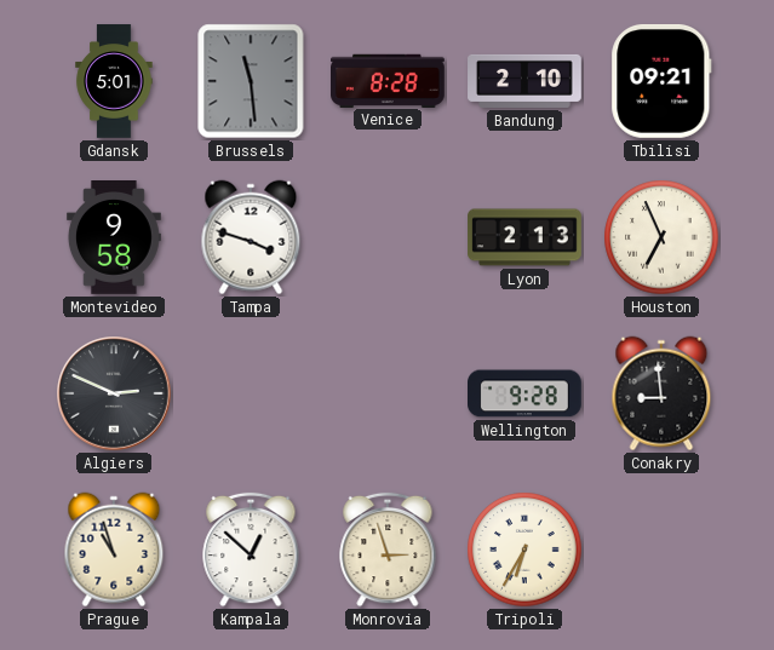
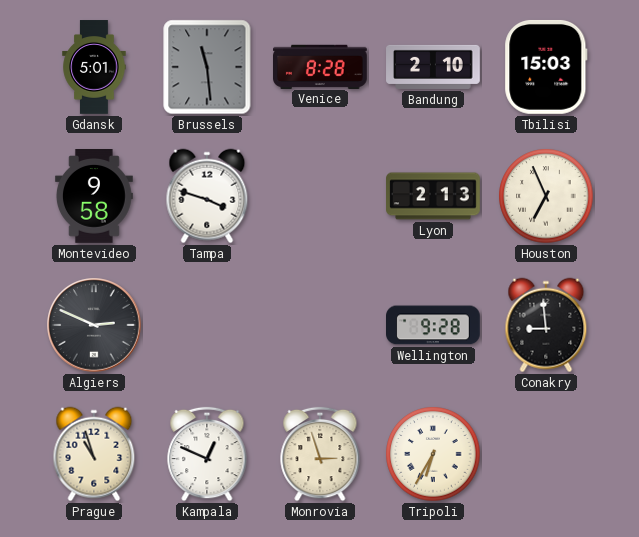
Tbilisi: 09:21 -> 15:03
Kampala: 12:52 -> 12:49
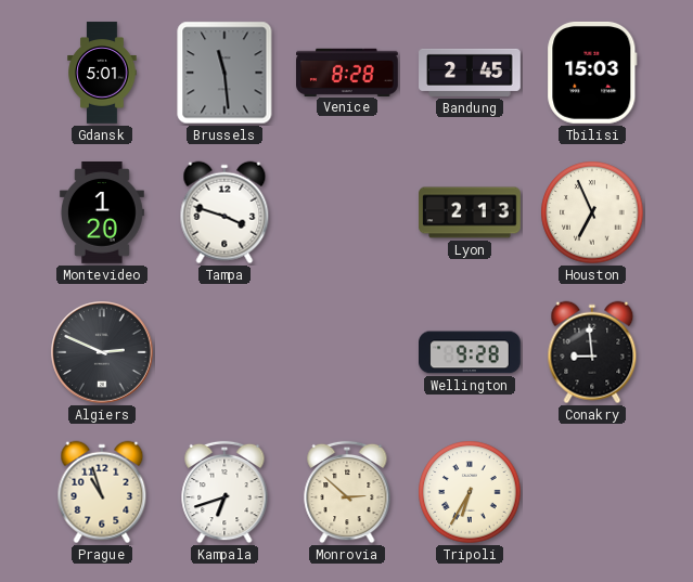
Bandung: 2:10 -> 2:45
Montevideo: 9:58 -> 1:20
Kampala: 12:49 -> 6:42
Monrovia: 2:57 -> 2:52
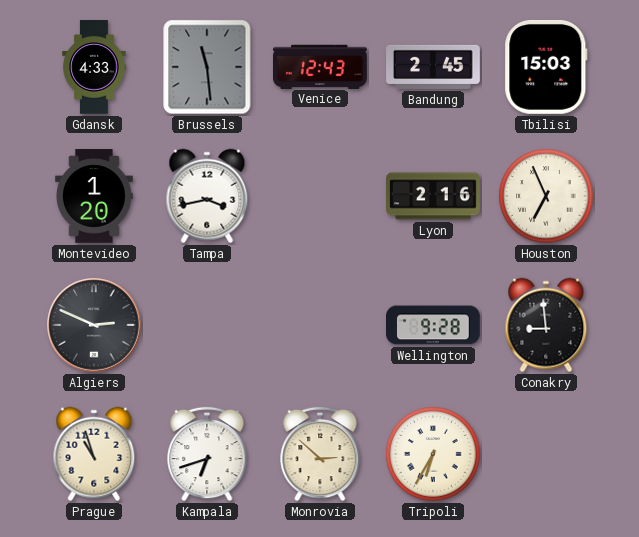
Gdansk: 5:01 -> 4:33
Venice: 8:28 -> 12:43
Tampa: 3:48 -> 3:43
Lyon: 2:13 -> 2:16
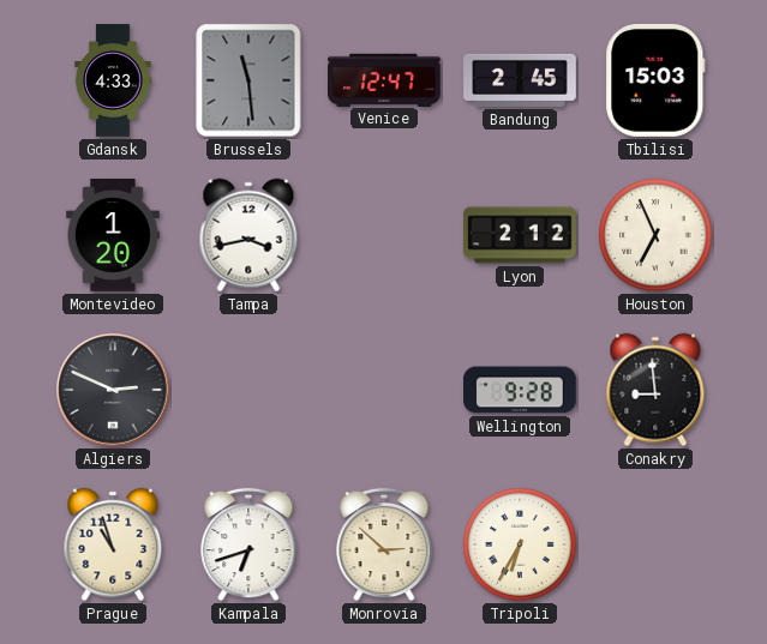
Venice: 12:43 -> 12:47
Lyon: 2:16 -> 2:12
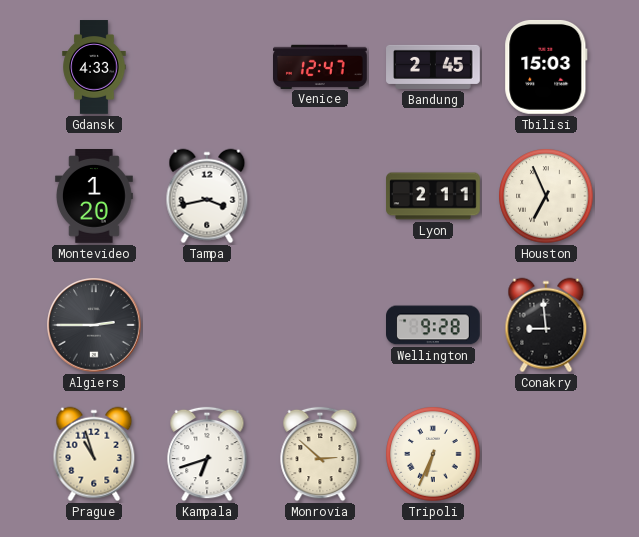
Brussels: 11:29 -> none
Lyon: 2:12 -> 2:11
Algiers: 2:49 -> 2:45
Tripoli: 6:35 -> 6:34
